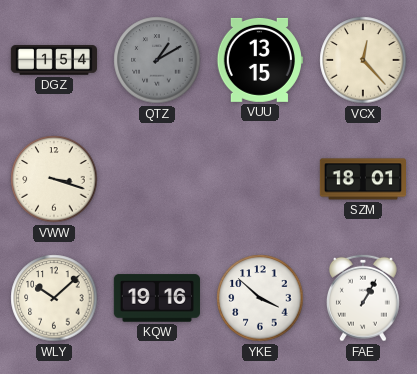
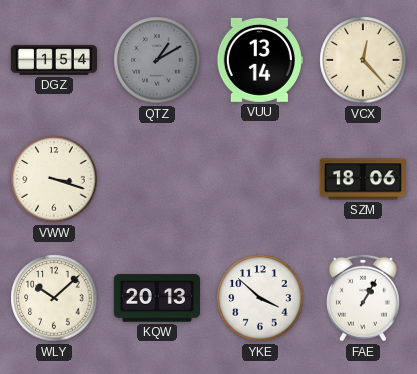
VUU: 13:15 -> 13:14
SZM: 18:01 -> 18:06
KQW: 19:16 -> 20:13
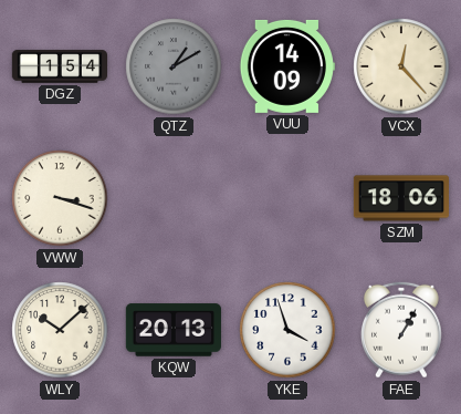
VUU: 13:14 -> 14:09
YKE: 3:52 -> 3:57
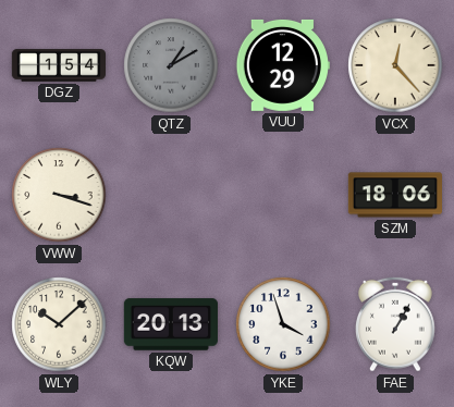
VUU: 14:09 -> 12:29
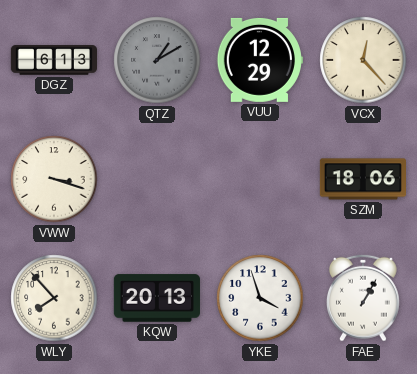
DGZ: 1:54 -> 6:13
WLY: 10:08 -> 7:53
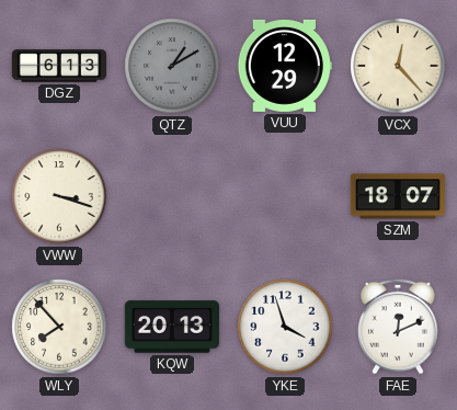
SZM: 18:06 -> 18:07
FAE: 1:05 -> 12:11
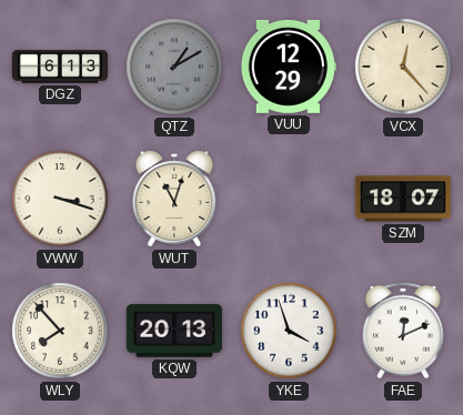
WUT: none -> 11:03
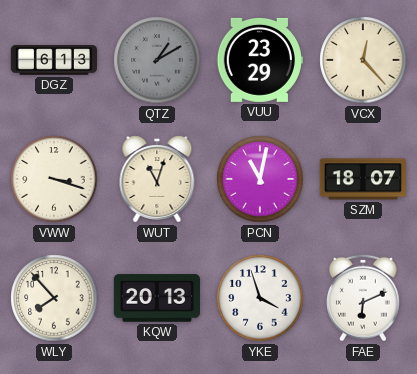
VUU: 12:29 -> 23:29
PCN: none -> 11:02
FAE: 12:11 -> 6:11
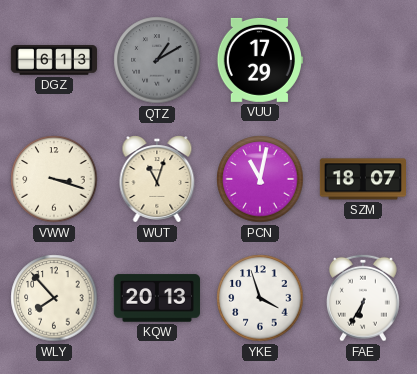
VUU: 23:29 -> 17:29
VCX: 12:23 -> none
FAE: 6:11 -> 6:35
